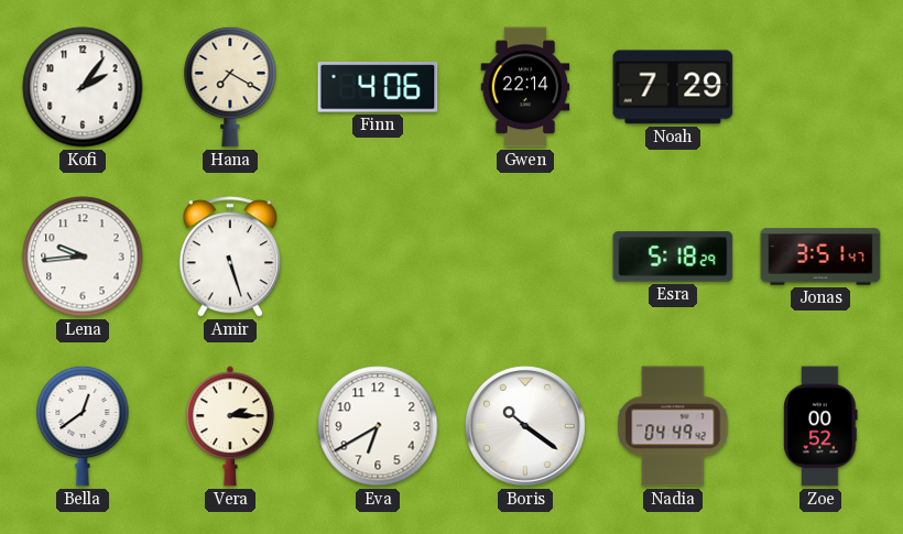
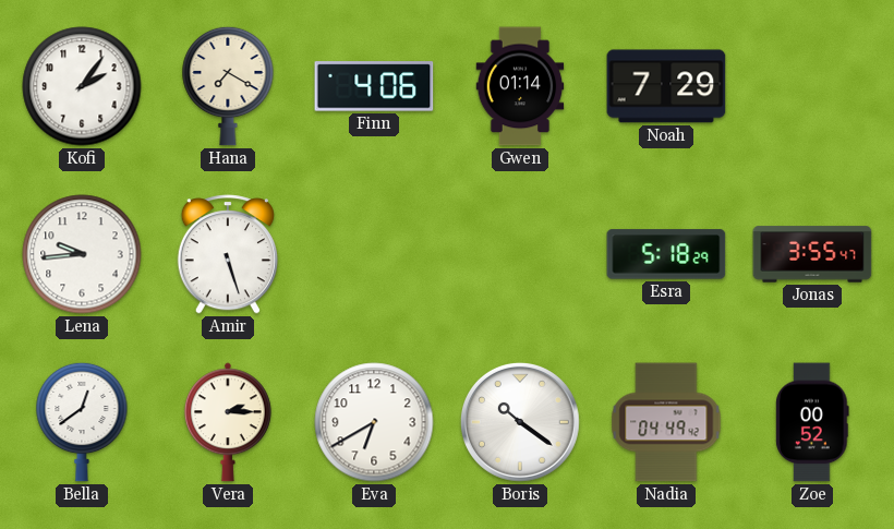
Gwen: 22:14 -> 01:14
Jonas: 3:51 -> 3:55
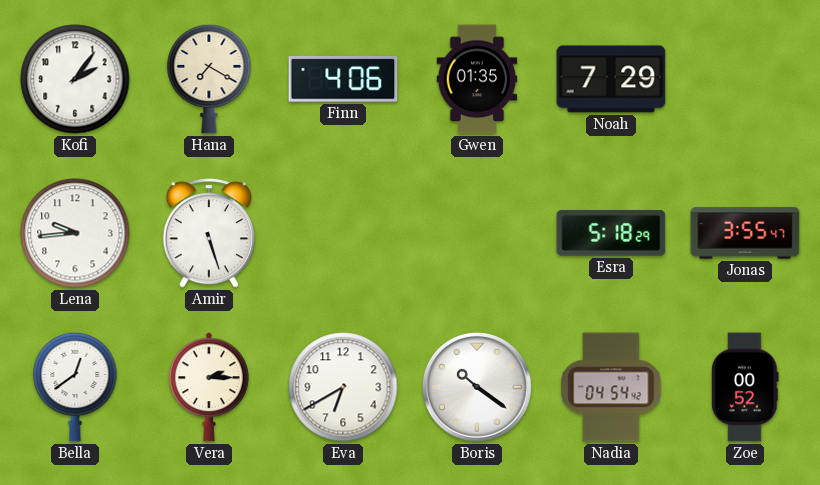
Gwen: 01:14 -> 01:35
Nadia: 04:49 -> 04:54
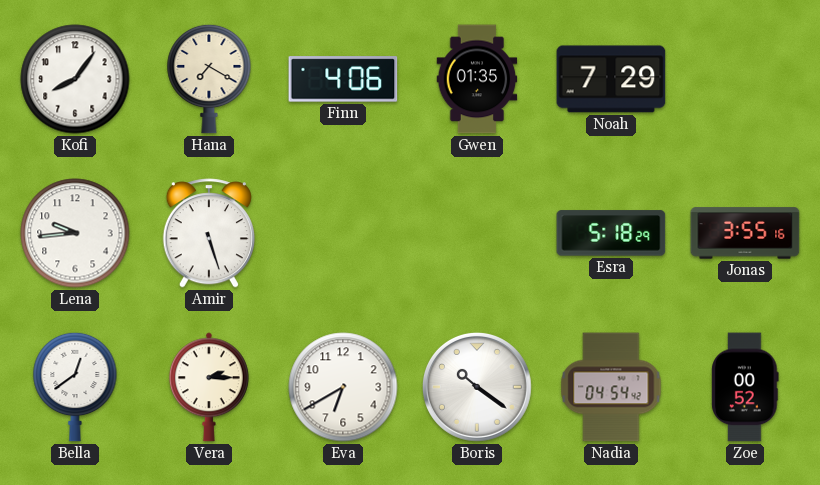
Kofi: 2:06 -> 8:06
Jonas: 3:55:47 -> 3:55:16
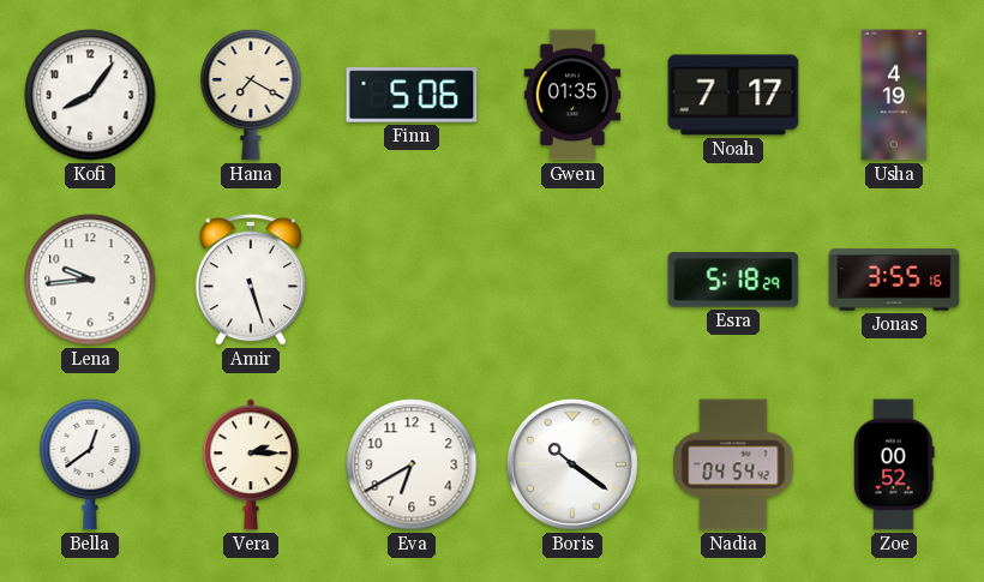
Finn: 4:06 -> 5:06
Noah: 7:29 -> 7:17
Usha: none -> 4:19
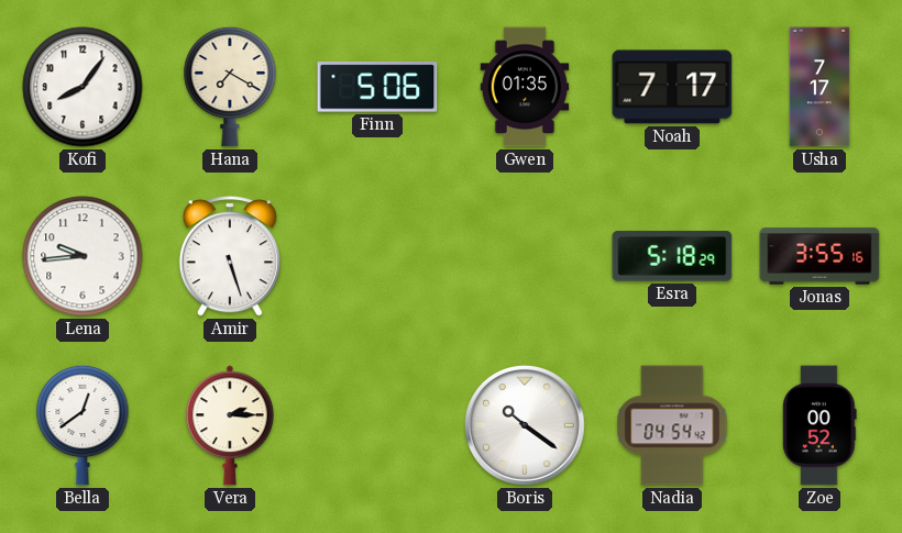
Usha: 4:19 -> 7:17
Eva: 6:40 -> none
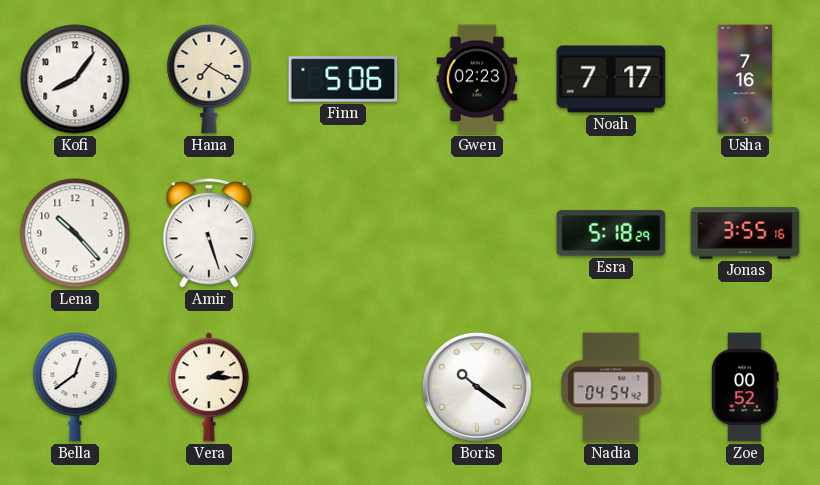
Gwen: 01:35 -> 02:23
Usha: 7:17 -> 7:16
Lena: 9:44 -> 10:23
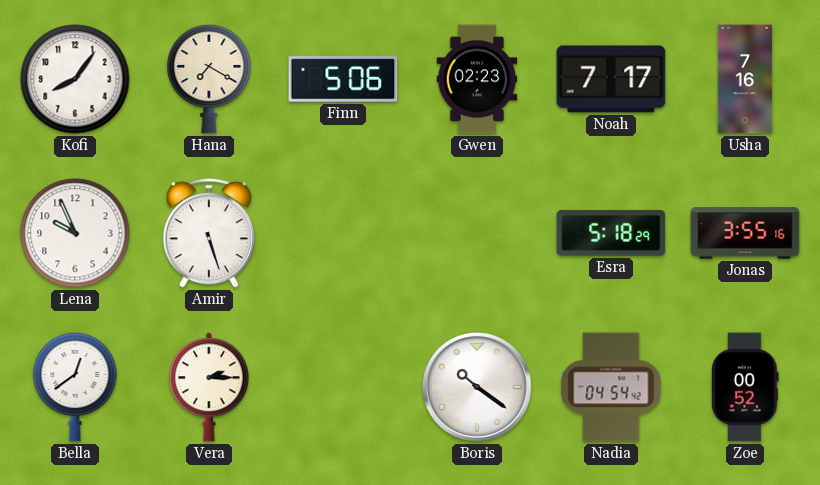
Lena: 10:23 -> 9:56
